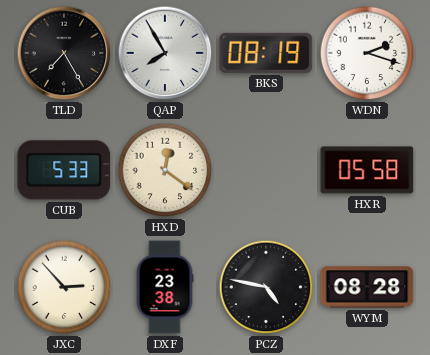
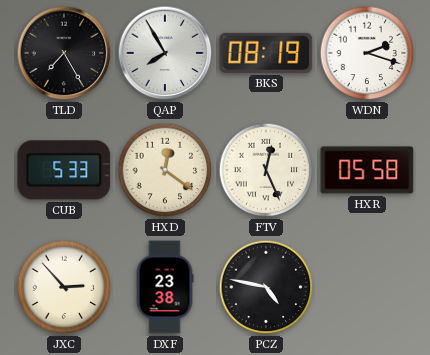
FTV: none -> 12:26
WYM: 08:28 -> none
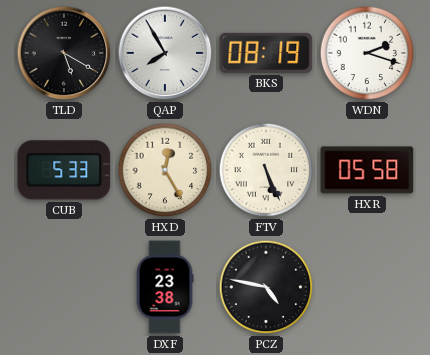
TLD: 7:25 -> 5:20
HXD: 12:21 -> 12:25
FTV: 12:26 -> 5:26
JXC: 2:53 -> none
